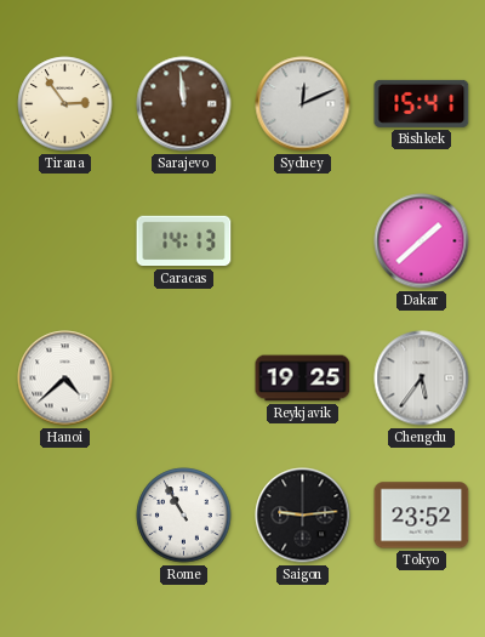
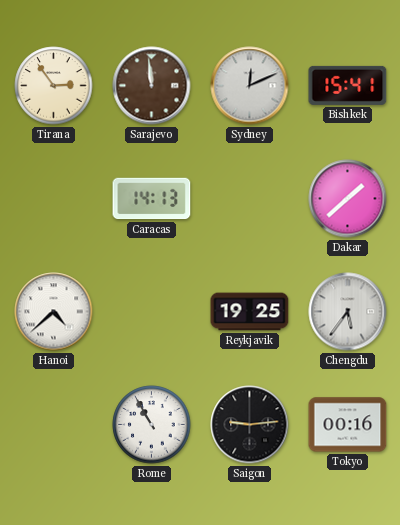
Tokyo: 23:52 -> 00:16
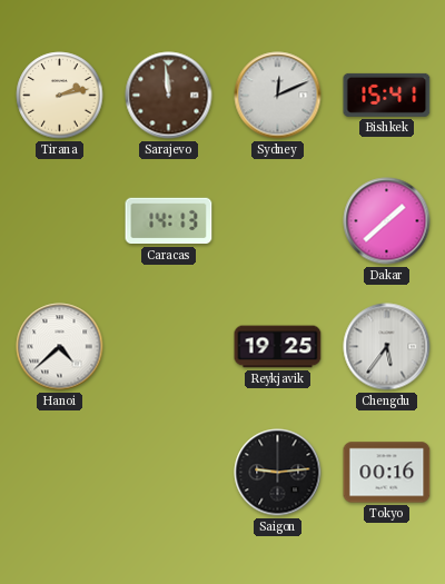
Tirana: 2:54 -> 2:13
Rome: 10:55 -> none
